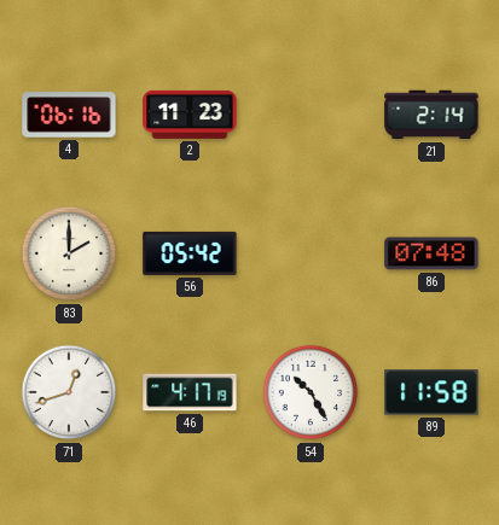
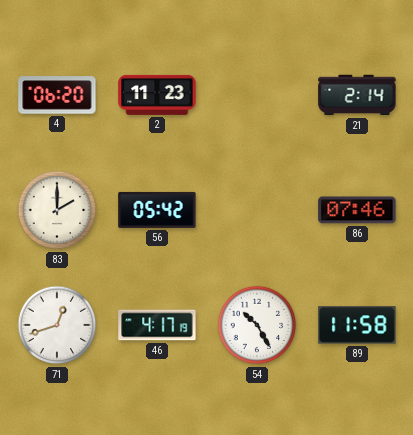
4: 06:16 -> 06:20
86: 07:48 -> 07:46
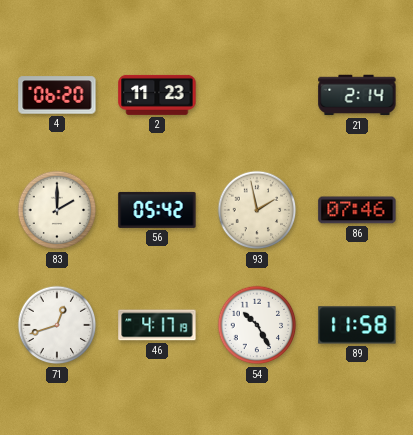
93: none -> 1:58
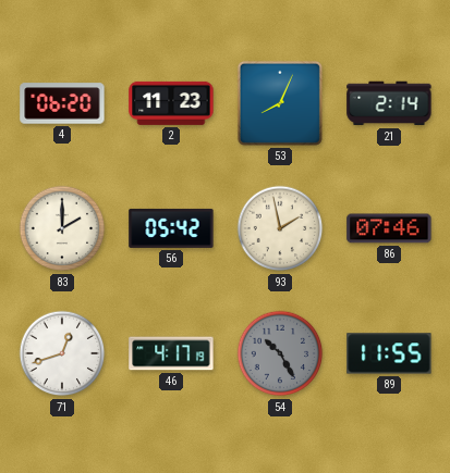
53: none -> 8:04
54 dial: white -> grey
89: 11:58 -> 11:55
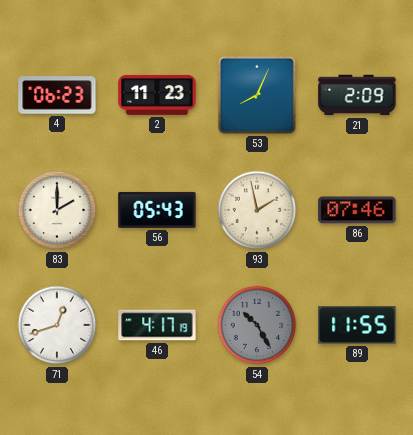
4: 06:20 -> 06:23
21: 2:14 -> 2:09
56: 05:42 -> 05:43
